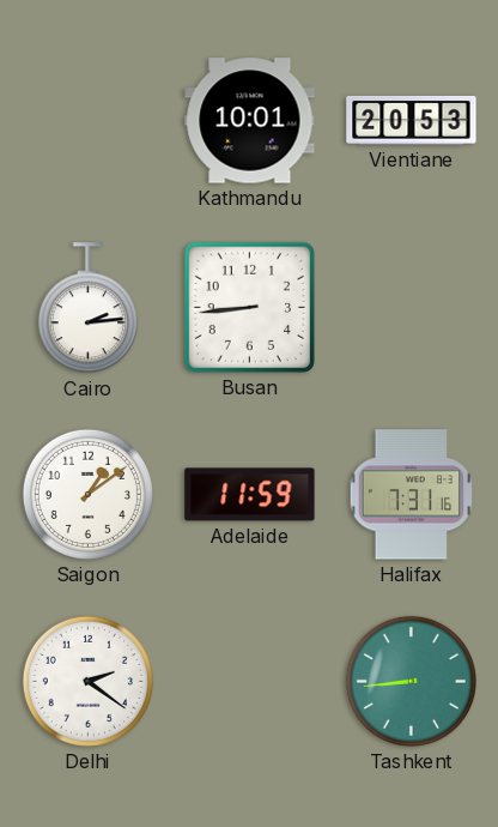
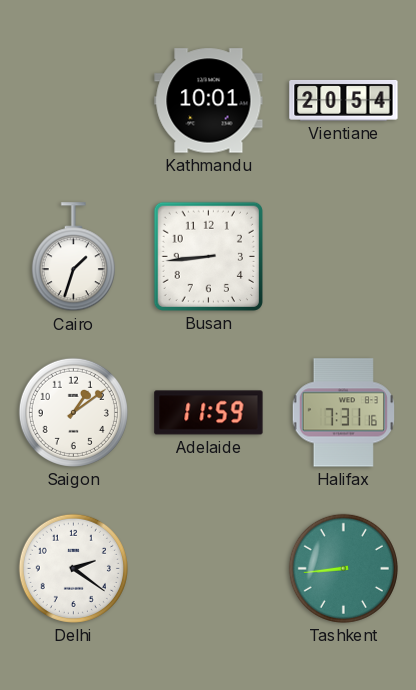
Vientiane: 20:53 -> 20:54
Cairo: 2:14 -> 1:33
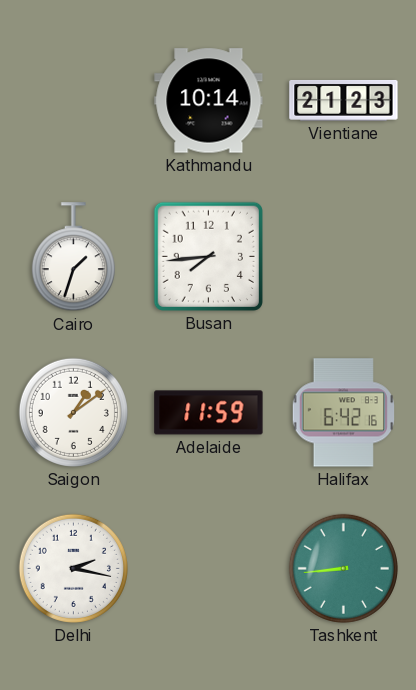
Kathmandu: 10:01 -> 10:14
Vientiane: 20:54 -> 21:23
Busan: 8:44 -> 7:44
Halifax: 7:31 -> 6:42
Delhi: 2:21 -> 2:17
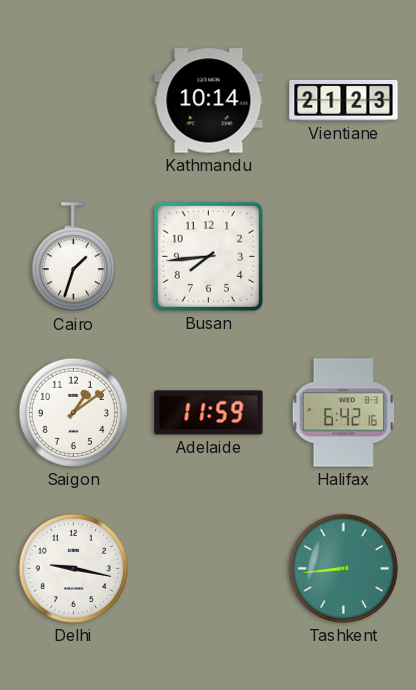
Delhi: 2:17 -> 9:17
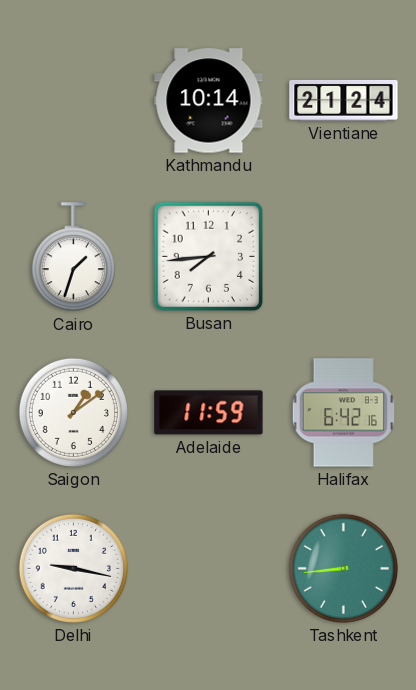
Vientiane: 21:23 -> 21:24
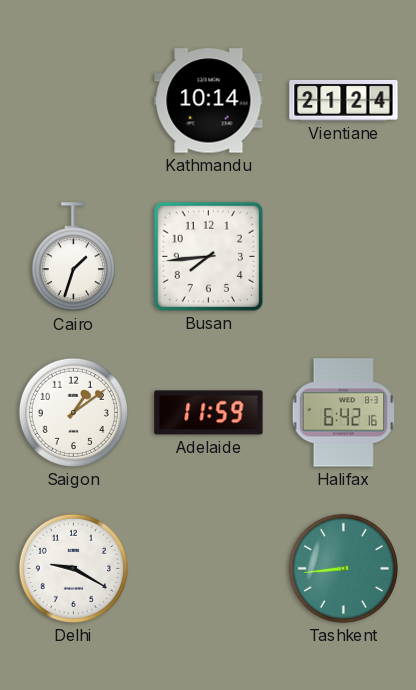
Delhi: 9:17 -> 9:20
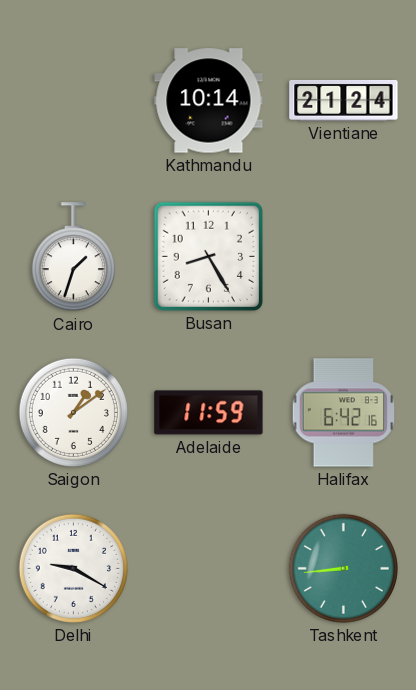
Busan: 7:44 -> 8:25
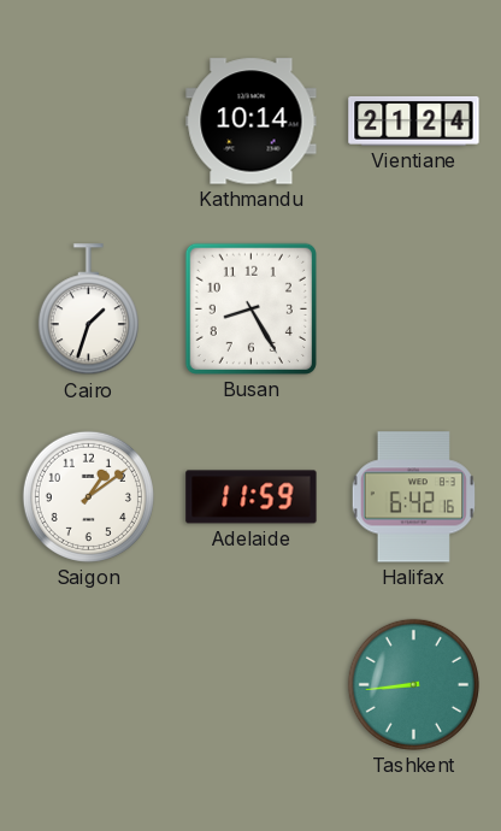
Delhi: 9:20 -> none
